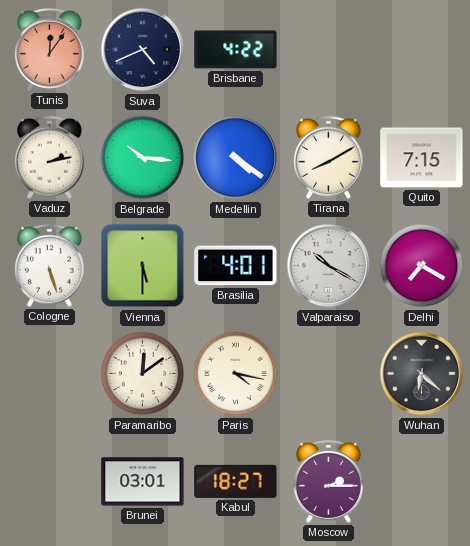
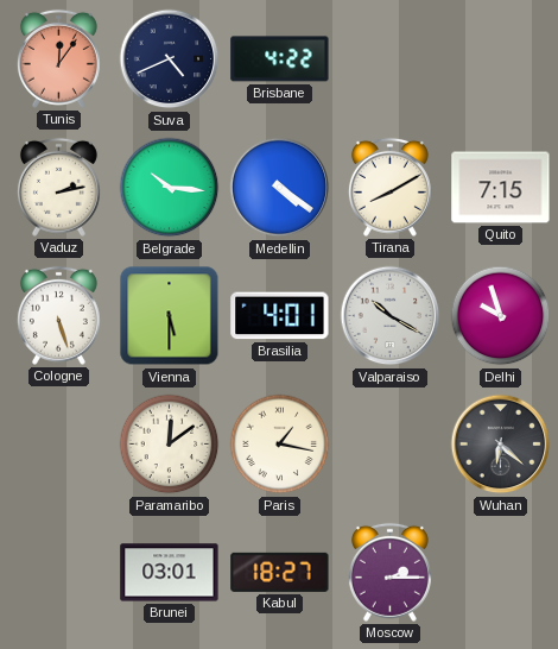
Delhi: 7:20 -> 9:57
Paris: 4:17 -> 1:17
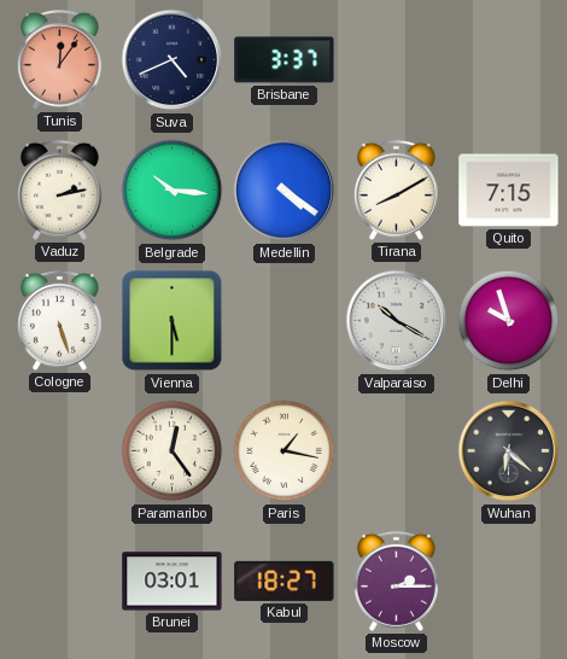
Brisbane: 4:22 -> 3:37
Brasilia: 4:01 -> none
Paramaribo: 12:09 -> 12:24
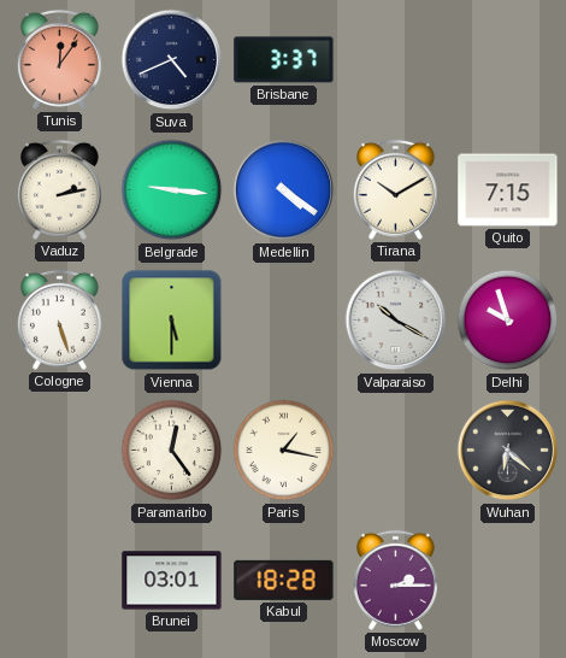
Belgrade: 10:16 -> 9:16
Tirana: 8:10 -> 10:10
Kabul: 18:27 -> 18:28
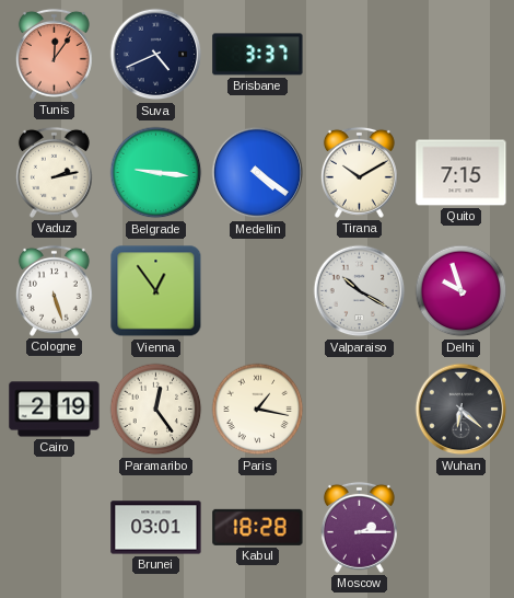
Vienna: 5:30 -> 12:54
Cairo: none -> 2:19
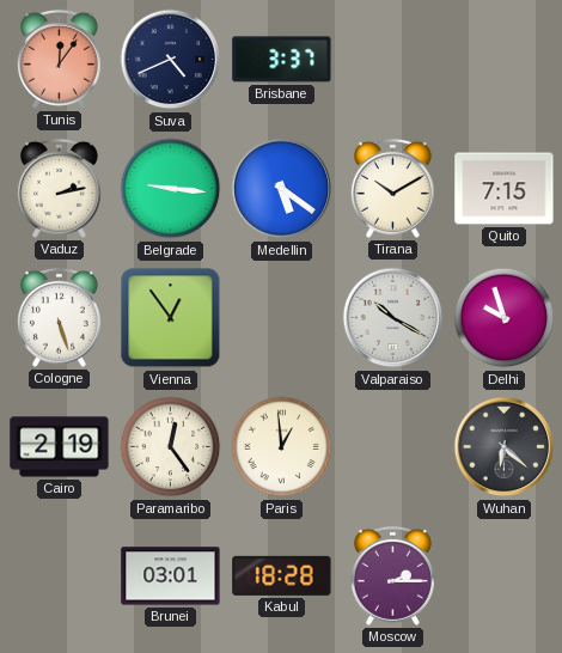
Medellin: 4:21 -> 5:21
Paris: 1:17 -> 12:59
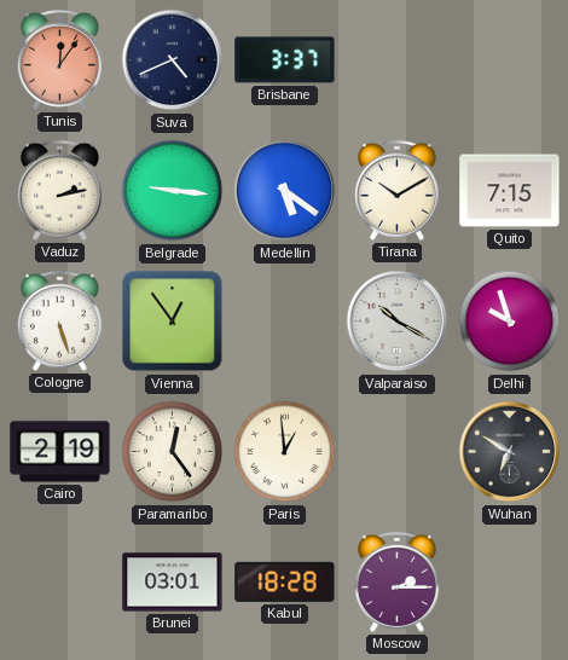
Wuhan: 6:22 -> 6:50
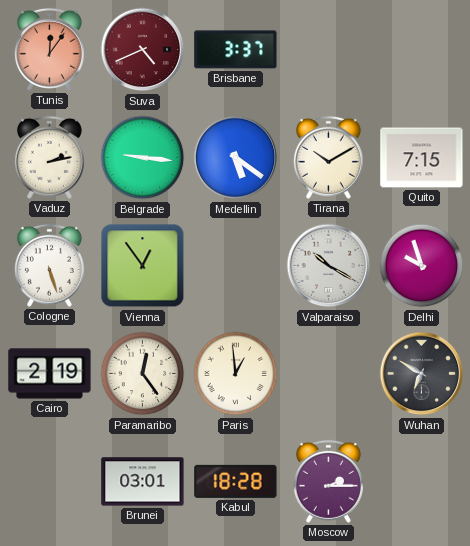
Suva dial: navy -> burgundy
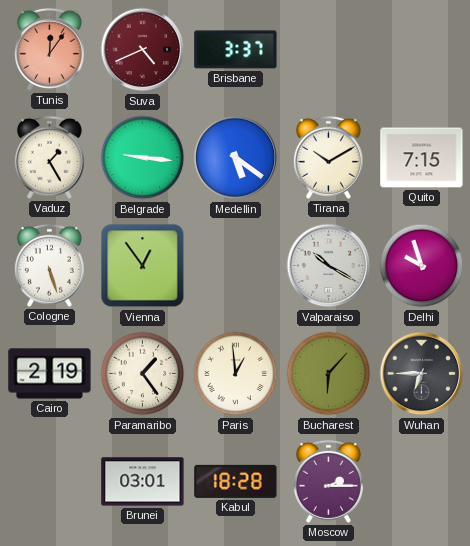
Vaduz: 2:13 -> 1:25
Paramaribo: 12:24 -> 1:24
Bucharest: none -> 6:07
Wuhan: 6:50 -> 6:45
